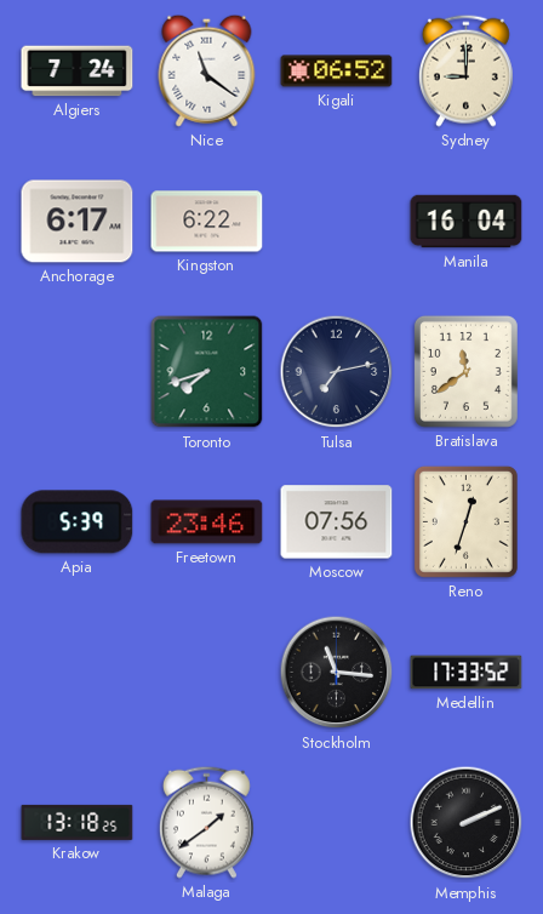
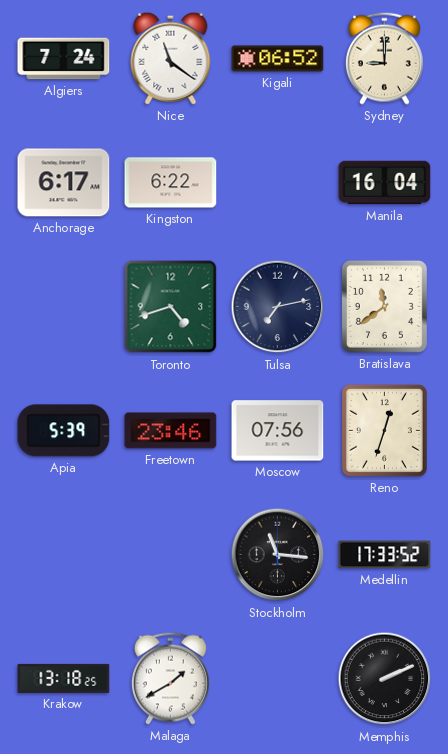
Toronto: 7:42 -> 4:42
Malaga: 1:39 -> 1:40
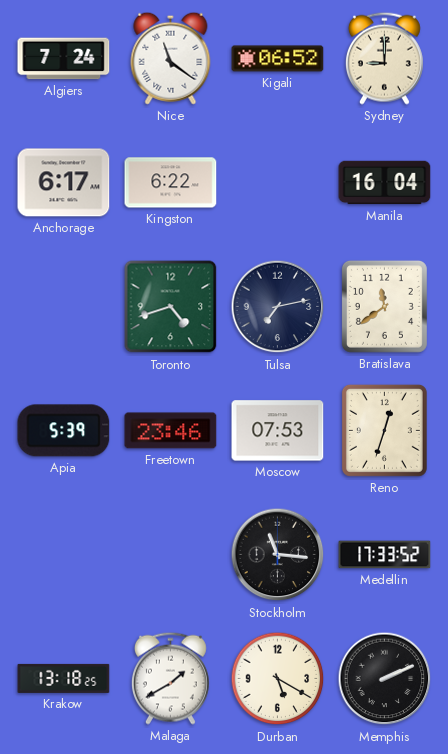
Moscow: 07:56 -> 07:53
Durban: none -> 5:20
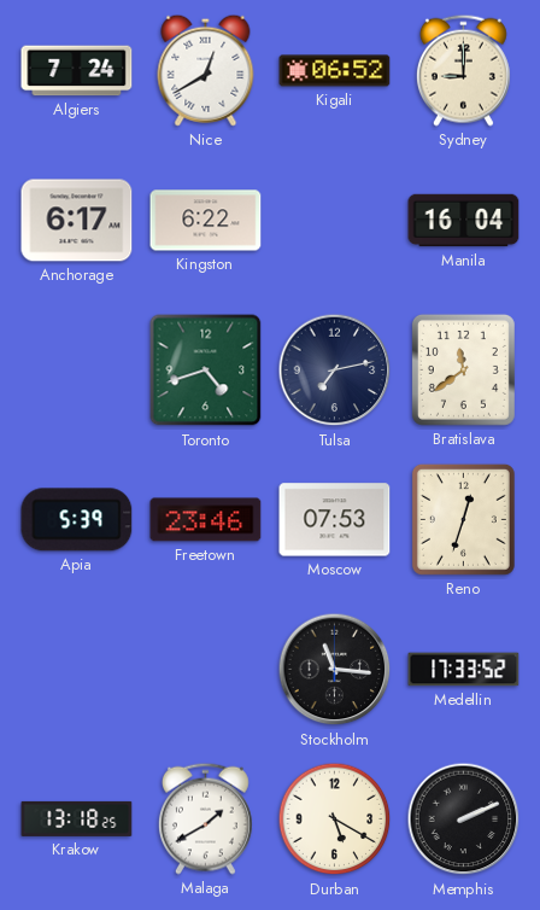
Nice: 11:21 -> 12:40
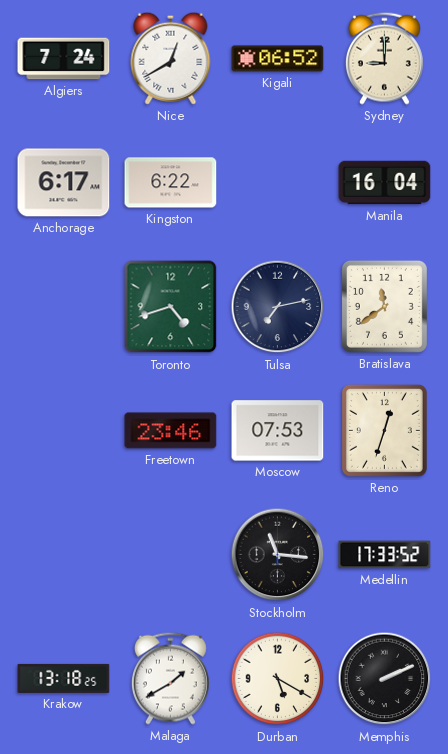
Apia: 5:39 -> none
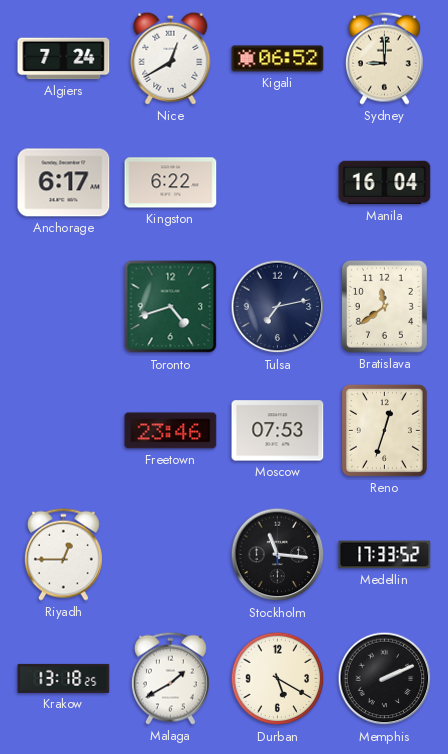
Riyadh: none -> 12:45
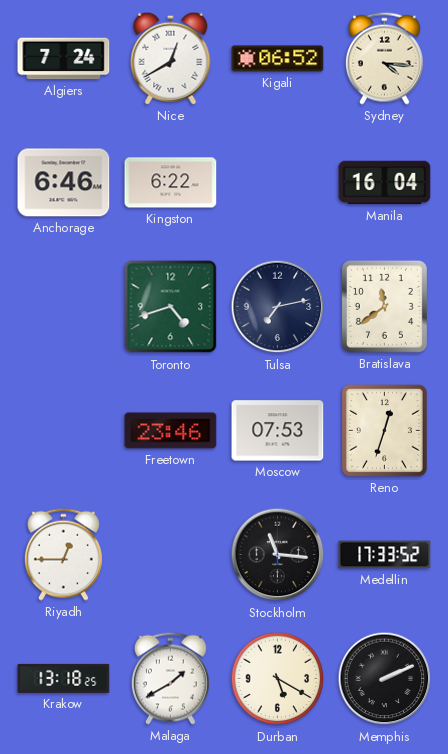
Sydney: 9:00 -> 4:16
Anchorage: 6:17 -> 6:46
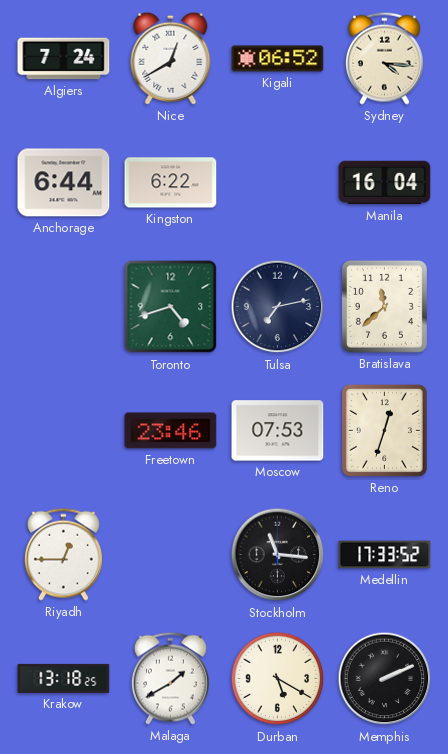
Anchorage: 6:46 -> 6:44
Bratislava: 11:39 -> 11:38
